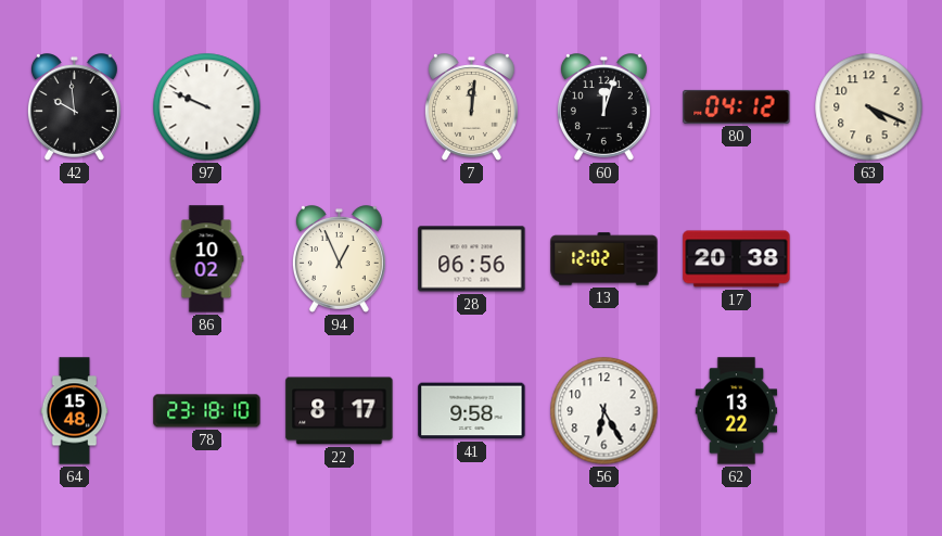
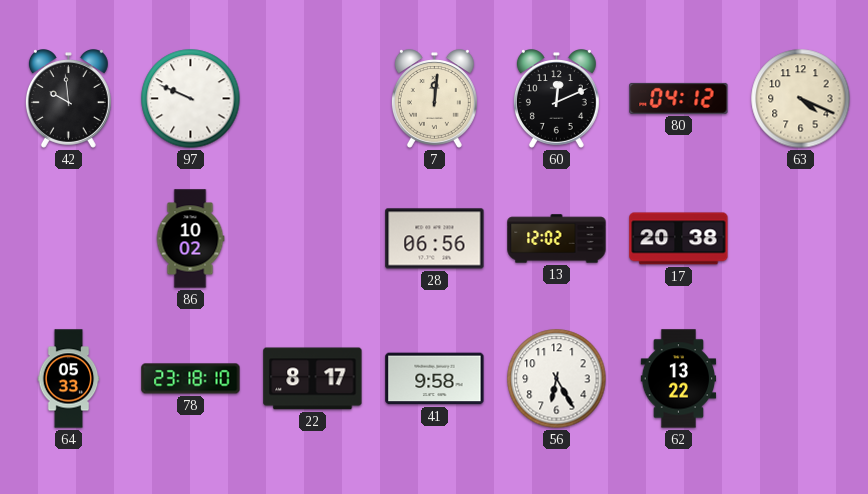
60: 12:03 -> 12:11
94: 12:56 -> none
64: 15:48 -> 05:33
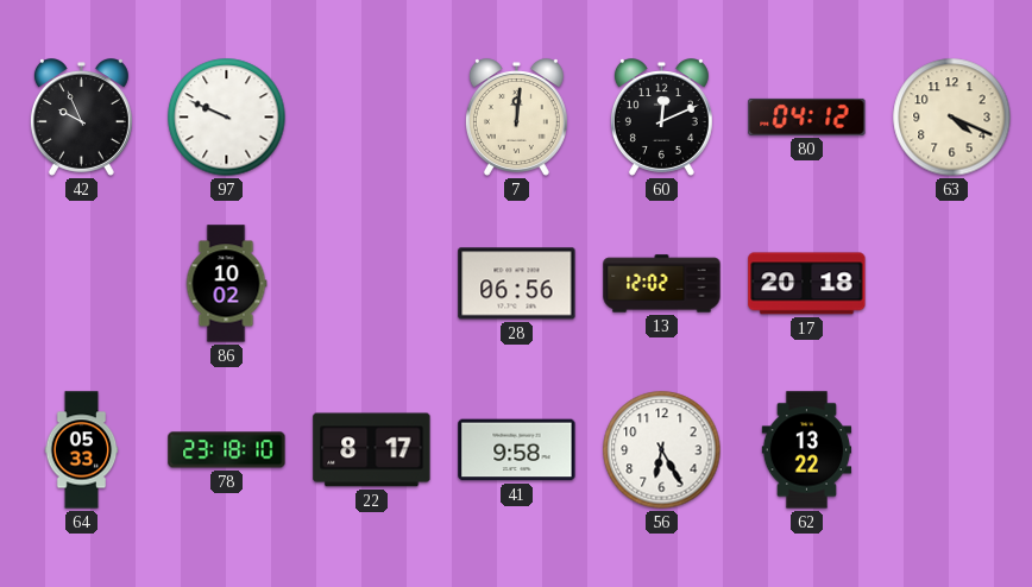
42: 9:59 -> 9:56
17: 20:38 -> 20:18
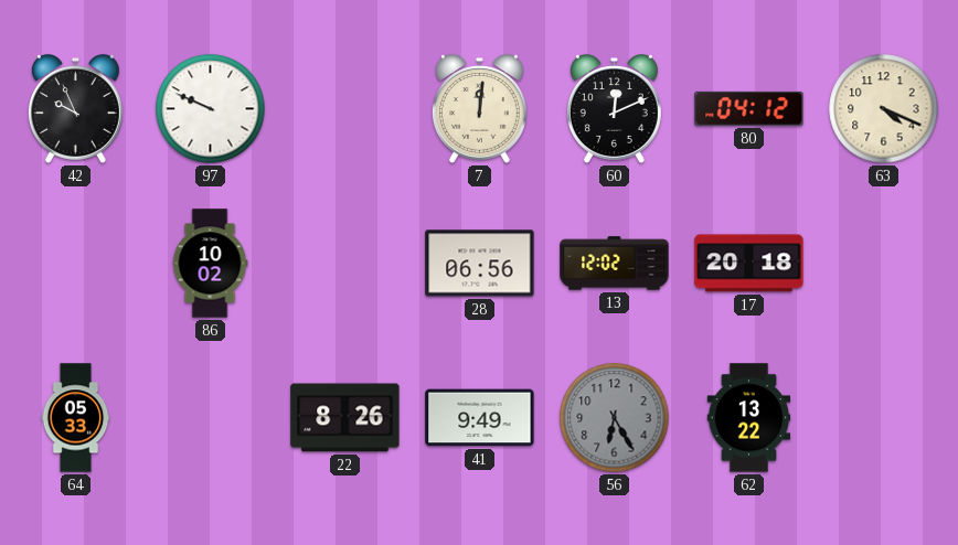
78: 23:18 -> none
22: 8:17 -> 8:26
41: 9:58 -> 9:49
56 dial: white -> grey
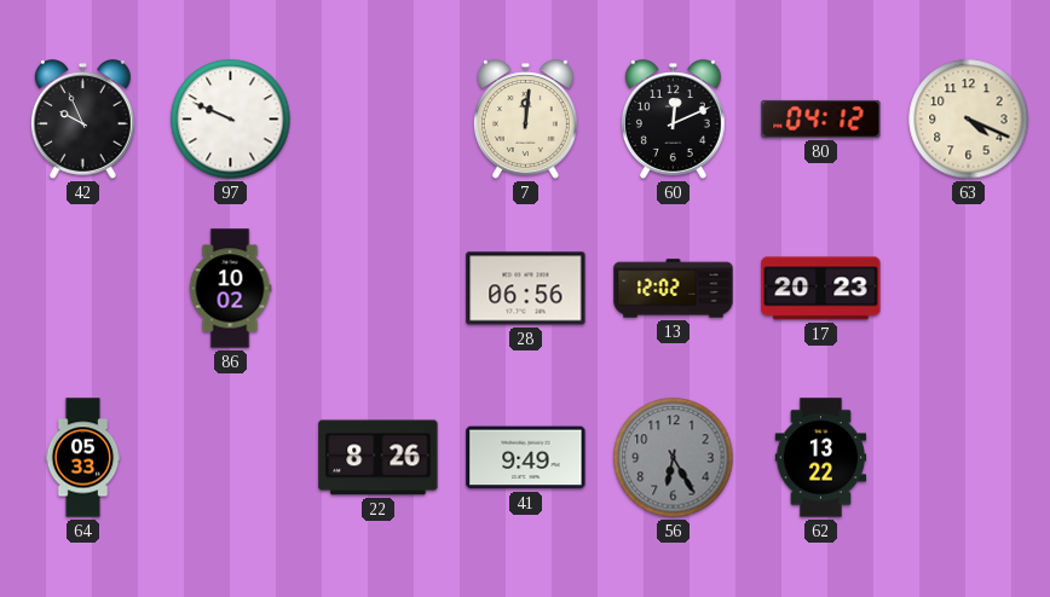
17: 20:18 -> 20:23
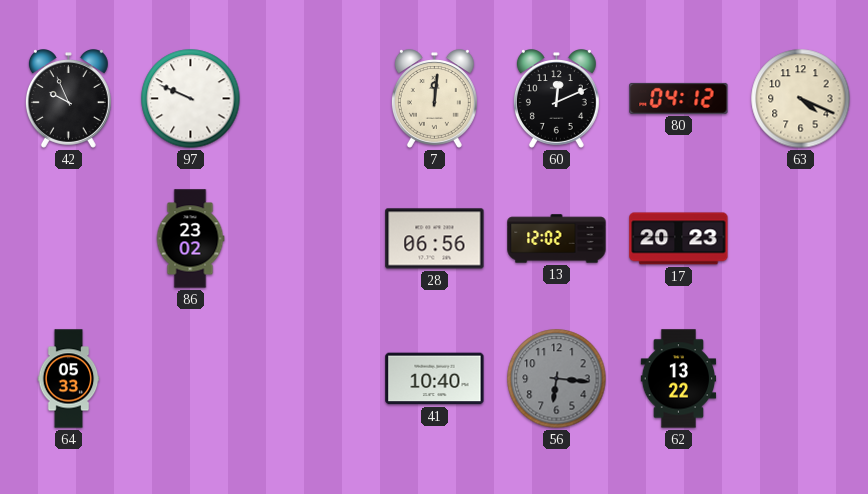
86: 10:02 -> 23:02
22: 8:26 -> none
41: 9:49 -> 10:40
56: 6:25 -> 6:16
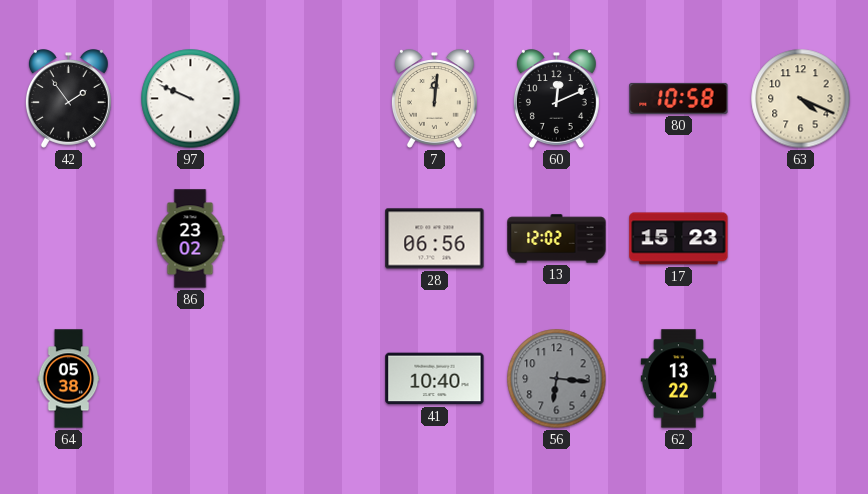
42: 9:56 -> 1:54
80: 04:12 -> 10:58
17: 20:23 -> 15:23
64: 05:33 -> 05:38
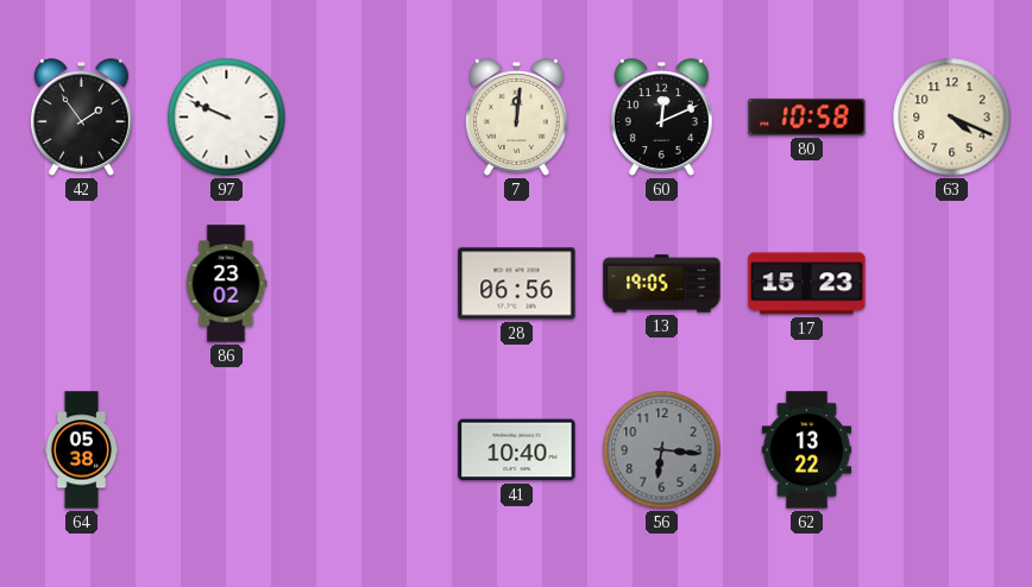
13: 12:02 -> 19:05
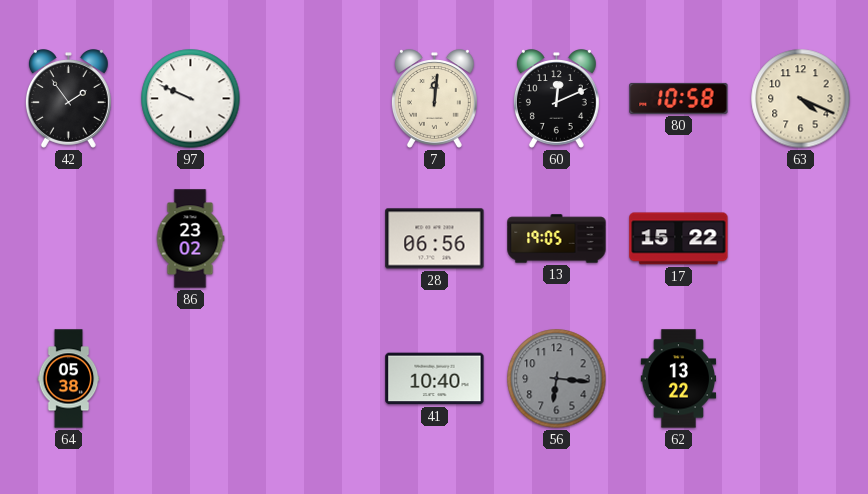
17: 15:23 -> 15:22
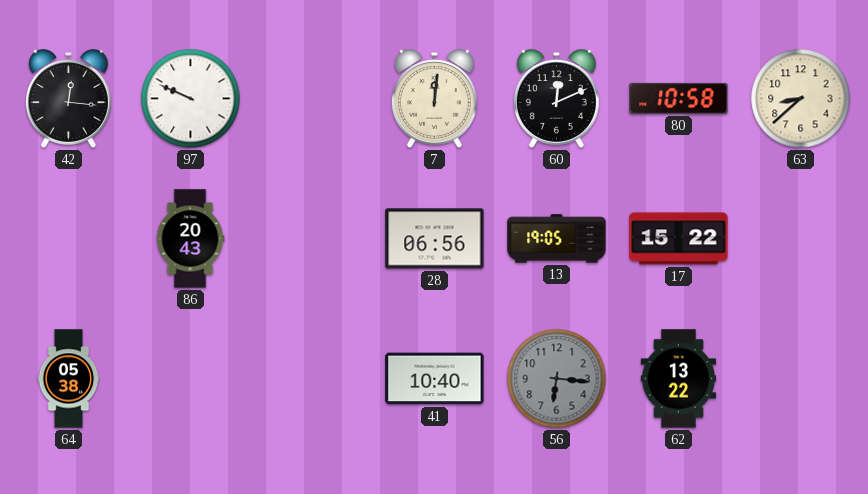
42: 1:54 -> 12:16
63: 4:19 -> 8:38
86: 23:02 -> 20:43
